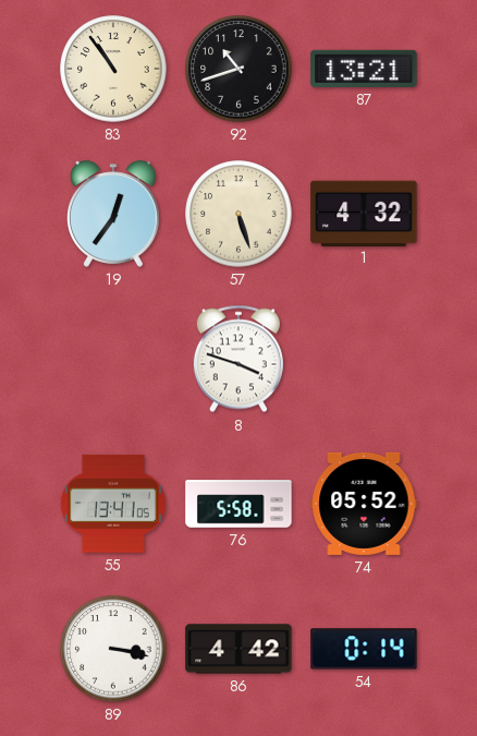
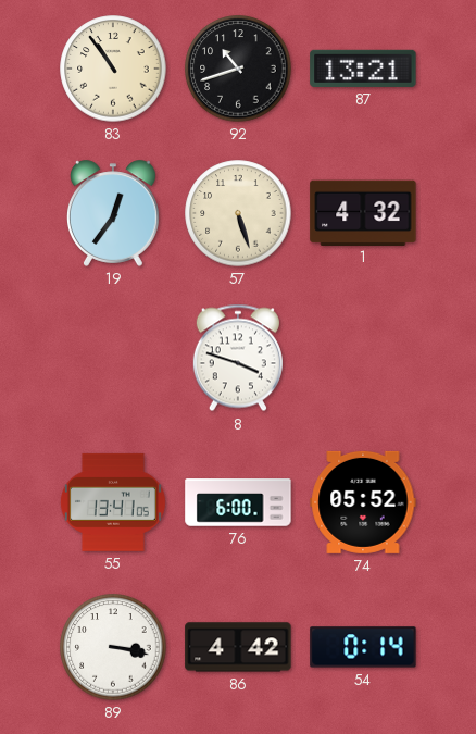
76: 5:58 -> 6:00
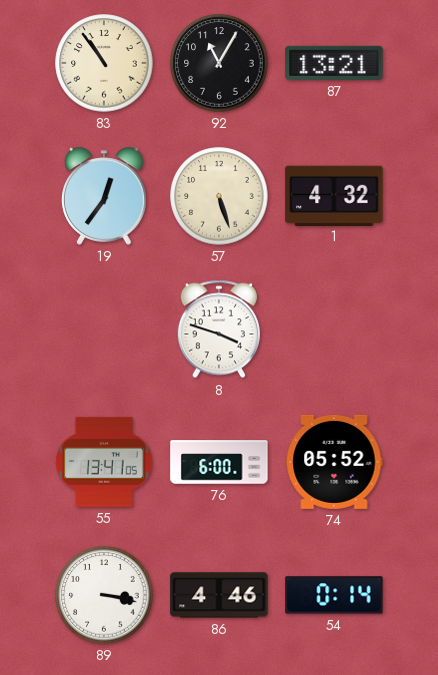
92: 10:42 -> 11:05
86: 4:42 -> 4:46
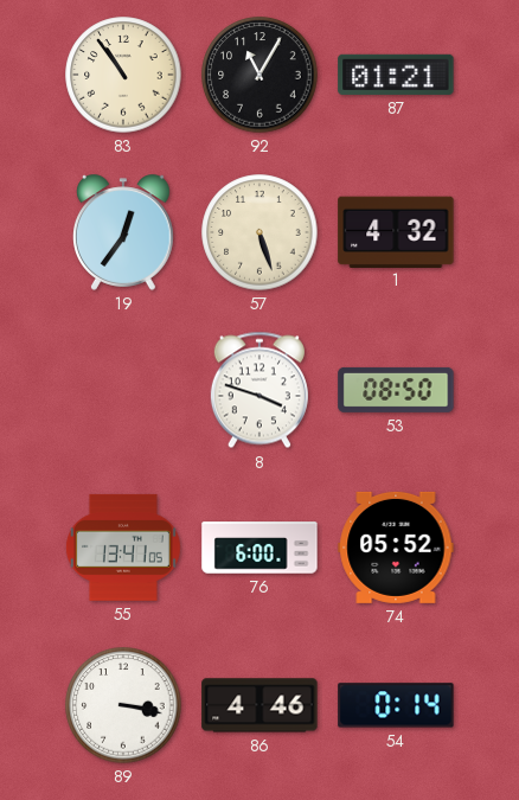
87: 13:21 -> 01:21
53: none -> 08:50
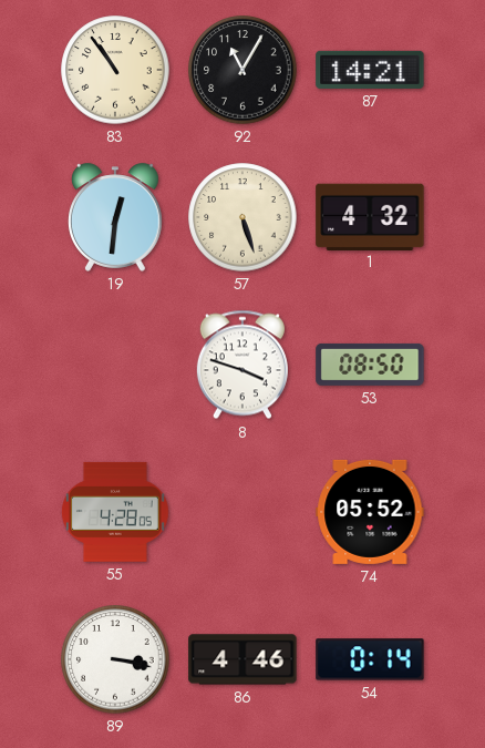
87: 01:21 -> 14:21
19: 12:36 -> 12:31
55: 13:41 -> 4:28
76: 6:00 -> none
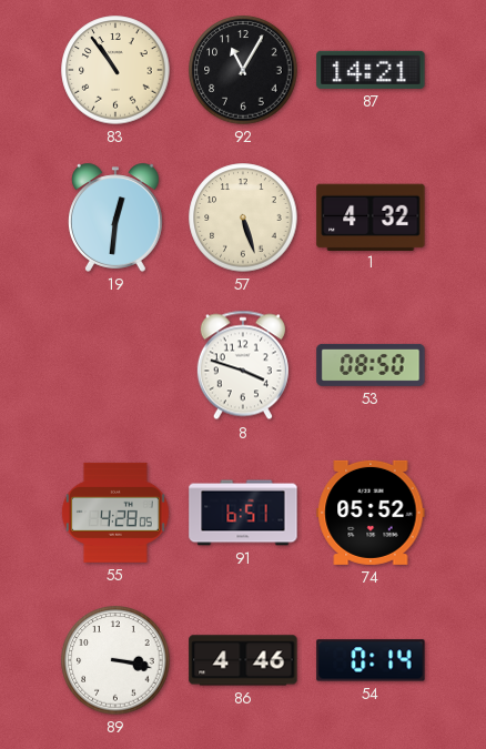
91: none -> 6:51
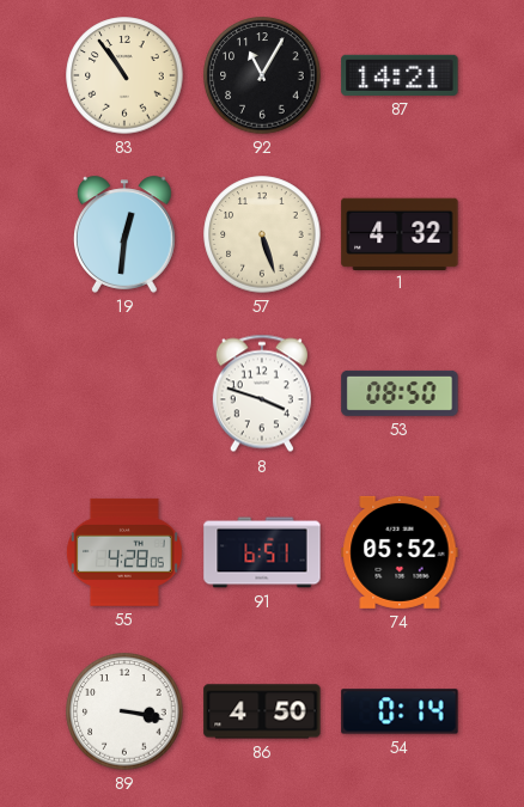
86: 4:46 -> 4:50
